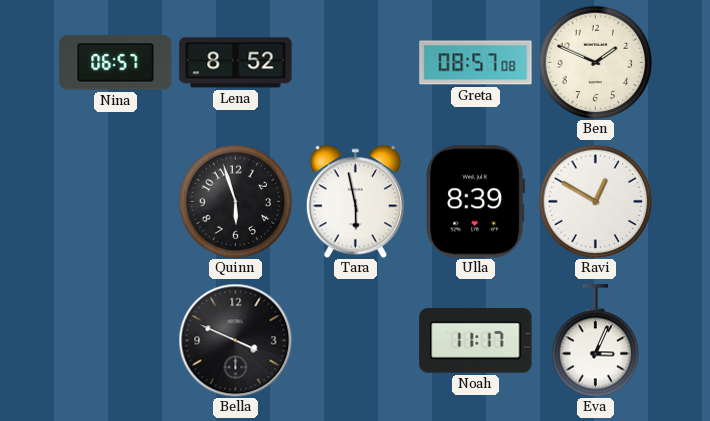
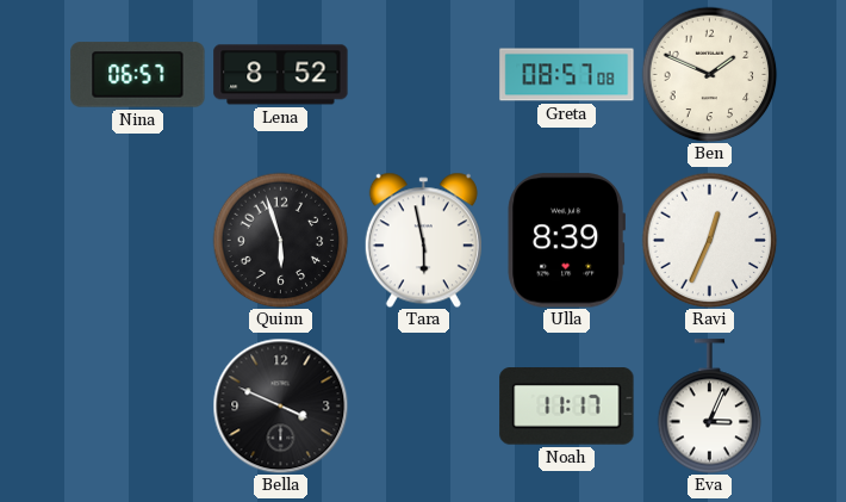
Ravi: 12:50 -> 12:34
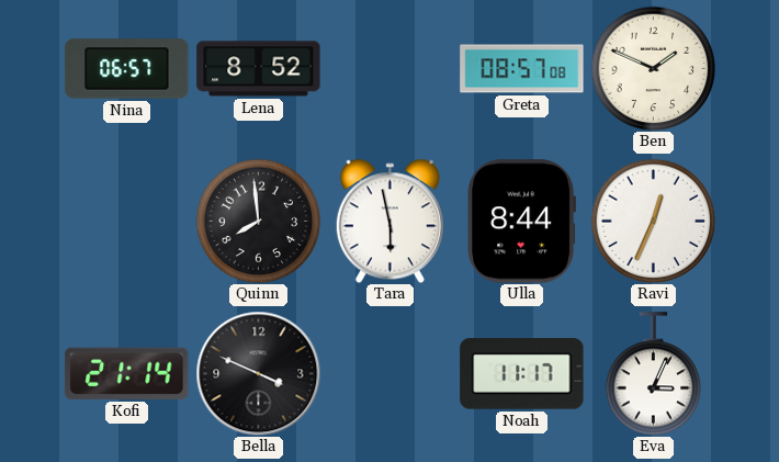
Quinn: 5:57 -> 7:59
Ulla: 8:39 -> 8:44
Kofi: none -> 21:14
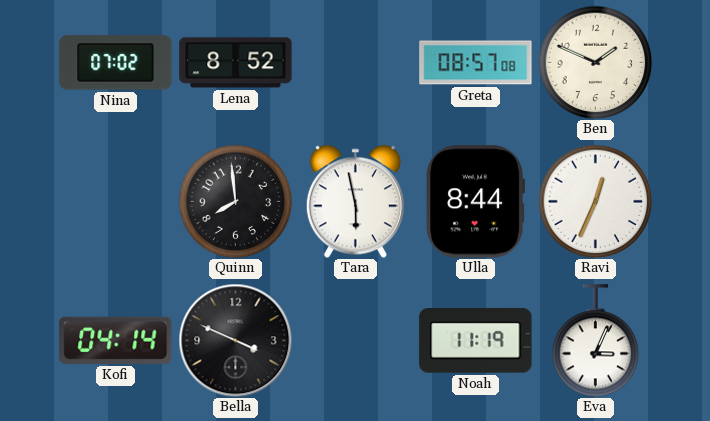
Nina: 06:57 -> 07:02
Kofi: 21:14 -> 04:14
Noah: 11:17 -> 11:19
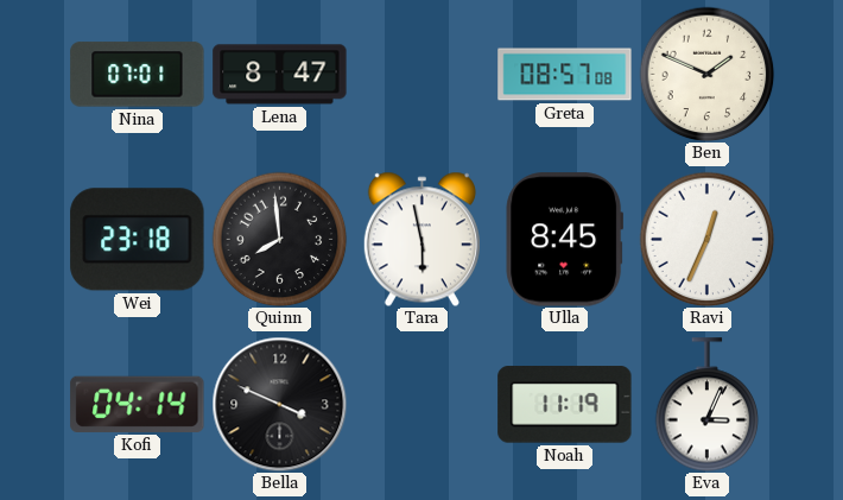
Nina: 07:02 -> 07:01
Lena: 8:52 -> 8:47
Wei: none -> 23:18
Ulla: 8:44 -> 8:45
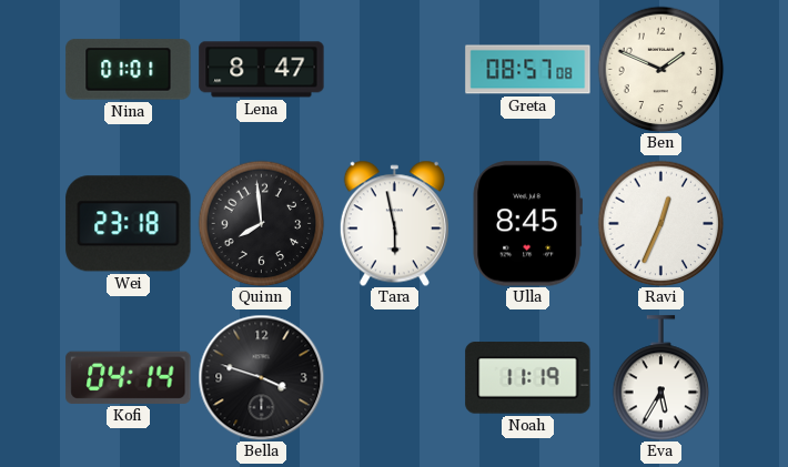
Nina: 07:01 -> 01:01
Bella: 3:49 -> 3:48
Eva: 3:04 -> 5:35
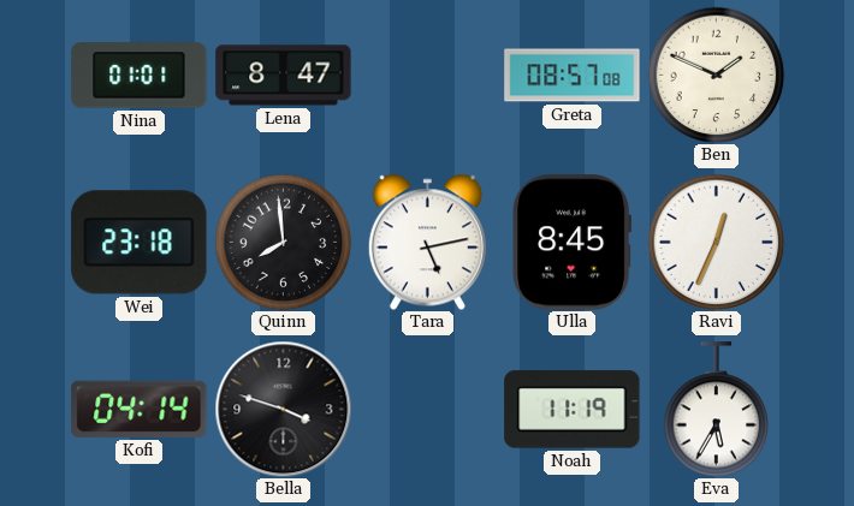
Tara: 5:58 -> 5:13
